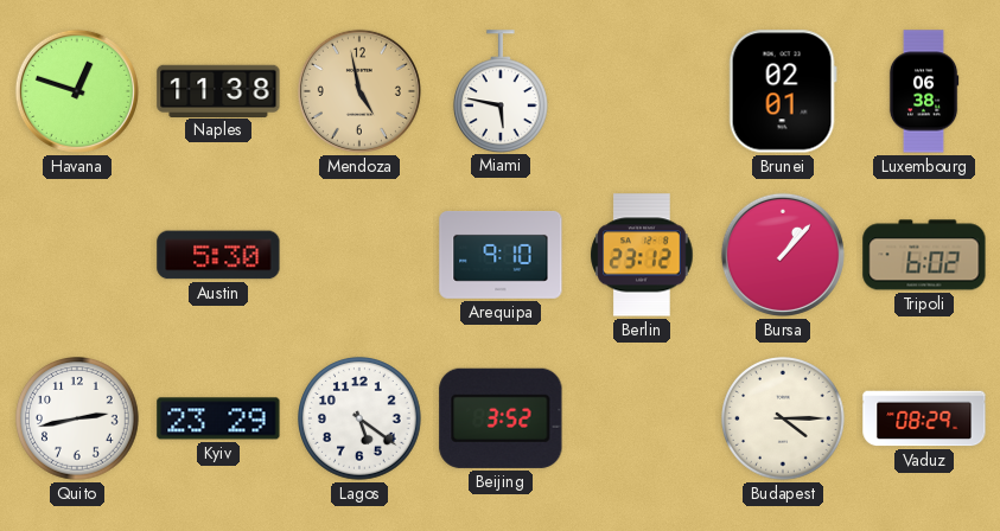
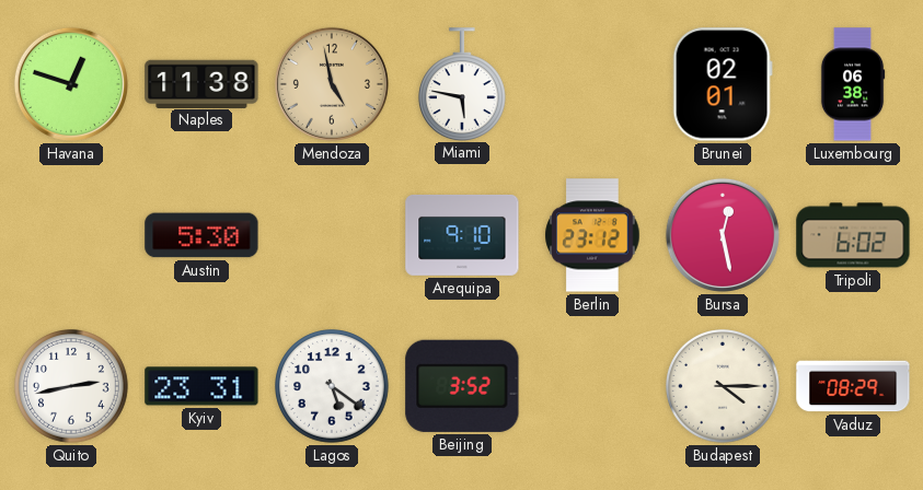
Bursa: 1:07 -> 12:28
Kyiv: 23:29 -> 23:31
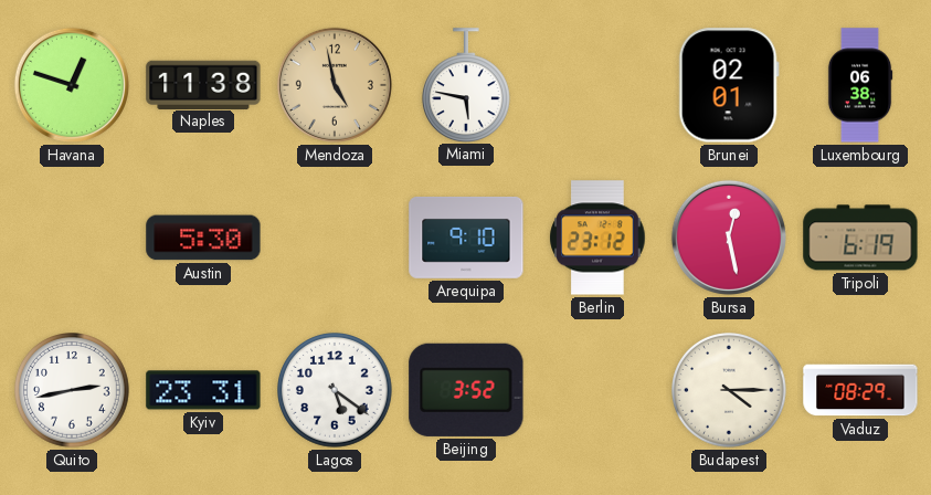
Tripoli: 6:02 -> 6:19
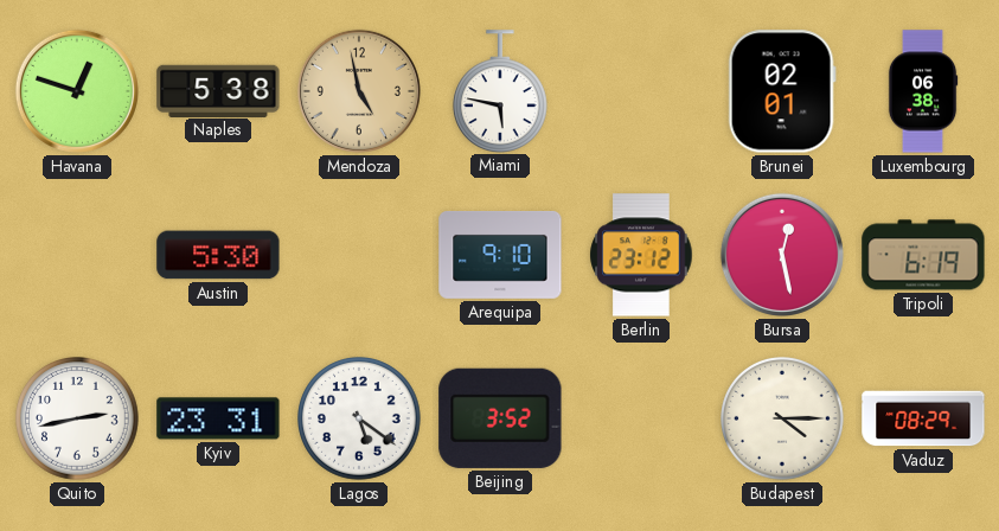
Naples: 11:38 -> 5:38
